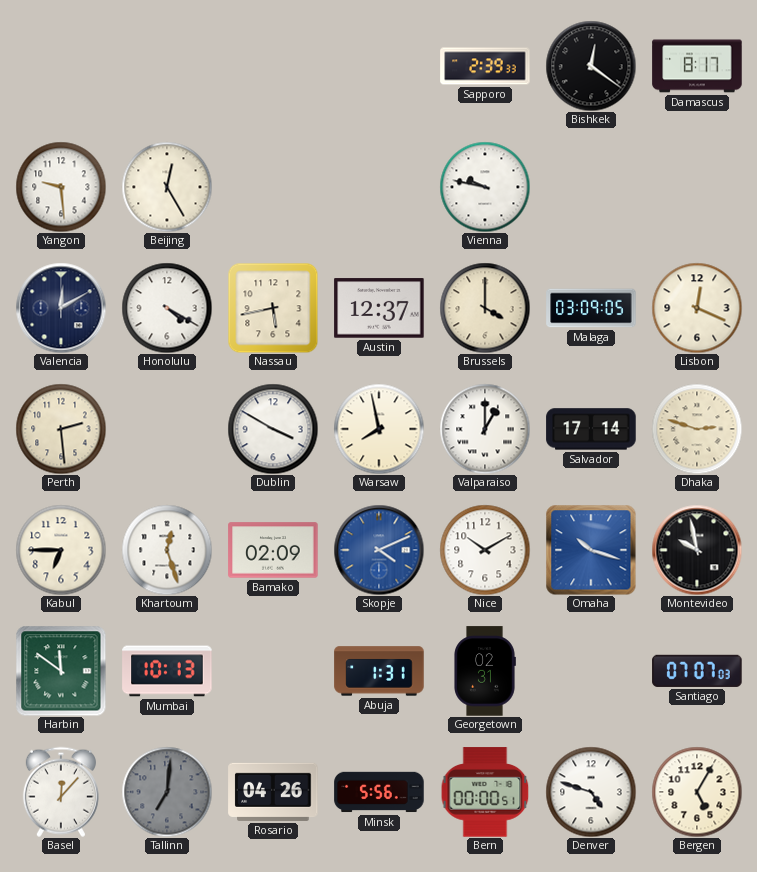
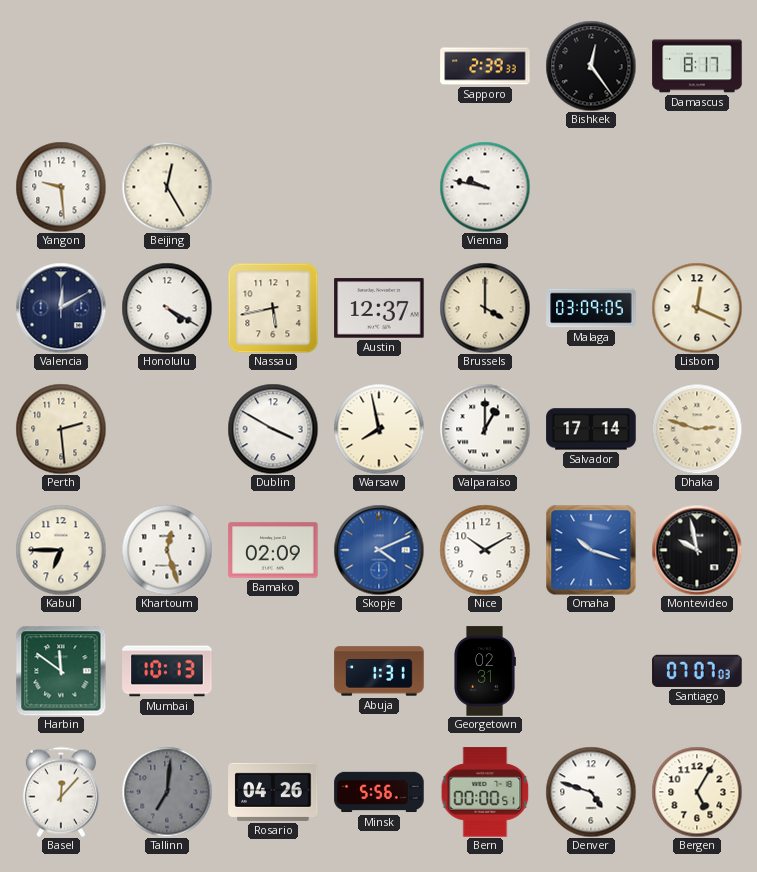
Bishkek: 12:21 -> 12:24
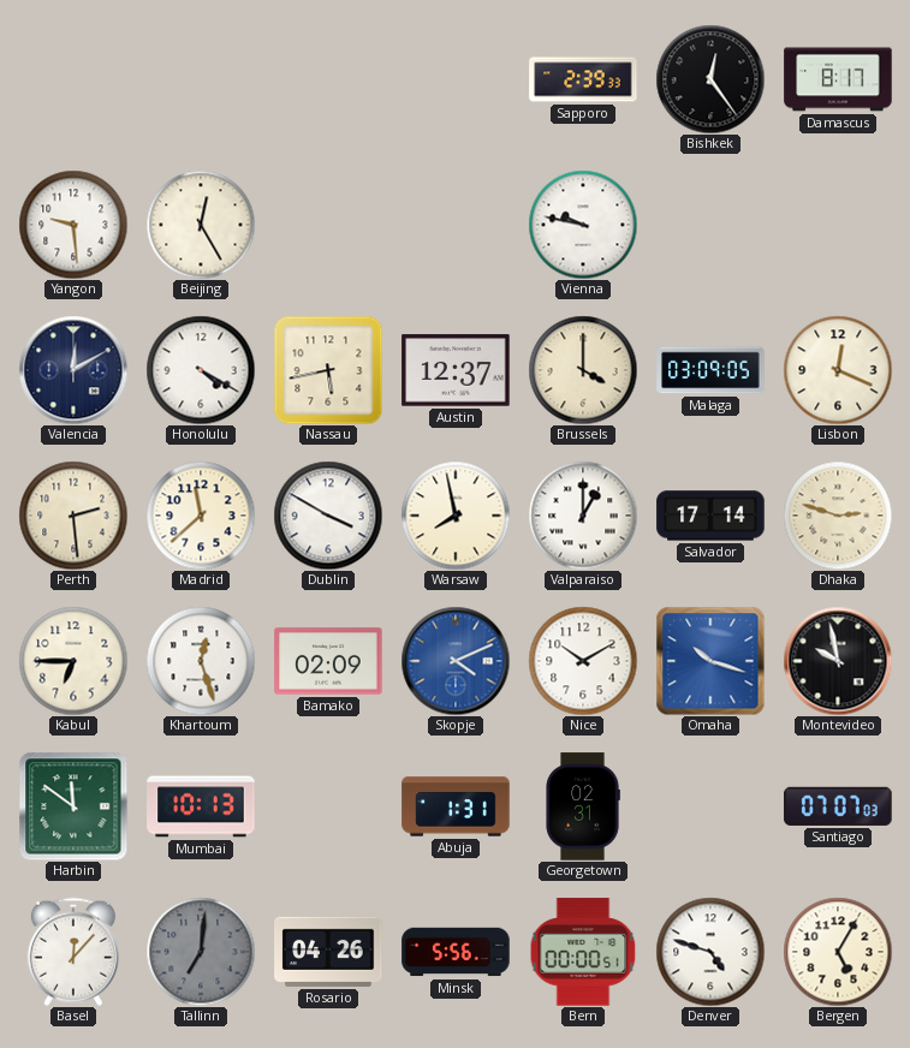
Madrid: none -> 11:38
